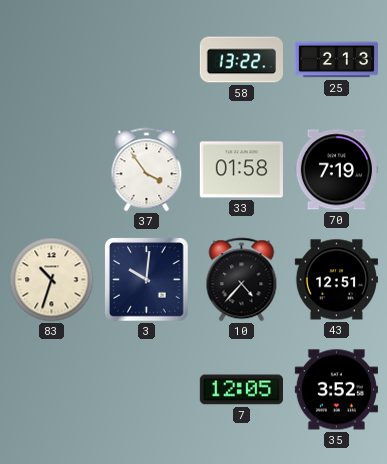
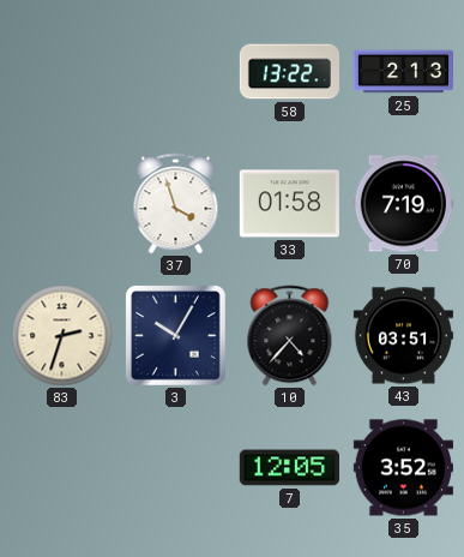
37: 3:54 -> 3:57
83: 10:33 -> 2:33
3: 10:01 -> 10:05
43: 12:51 -> 03:51
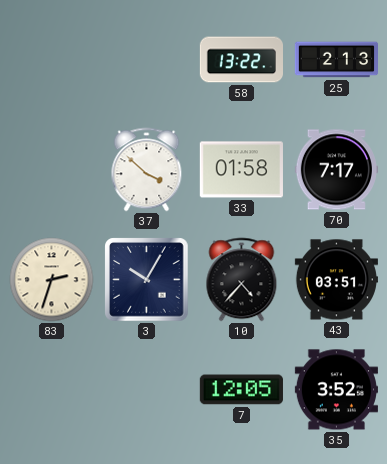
37: 3:57 -> 3:52
70: 7:19 -> 7:17
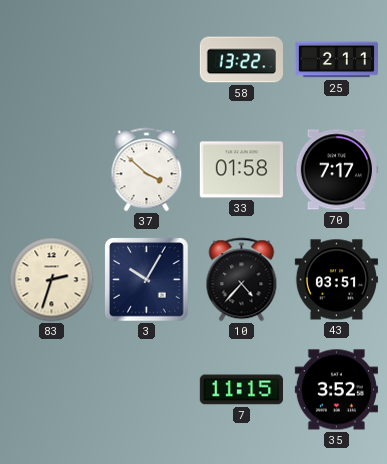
25: 2:13 -> 2:11
7: 12:05 -> 11:15
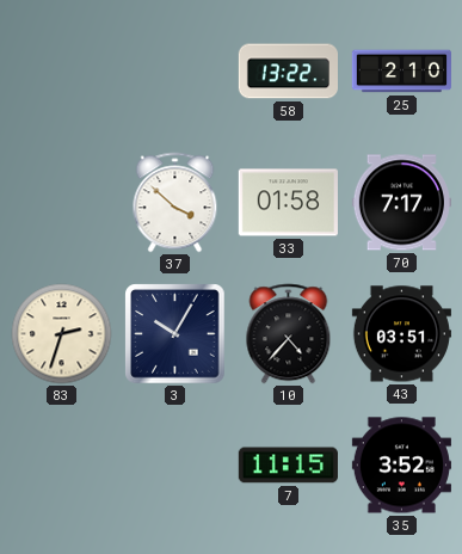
25: 2:11 -> 2:10
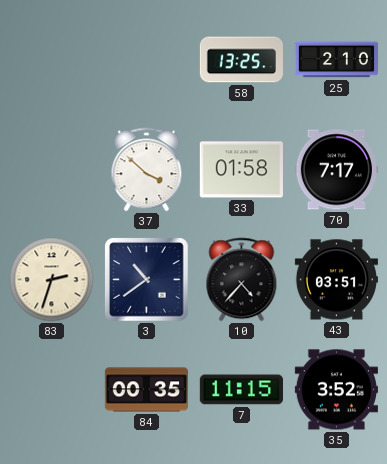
58: 13:22 -> 13:25
3: 10:05 -> 10:39
84: none -> 00:35
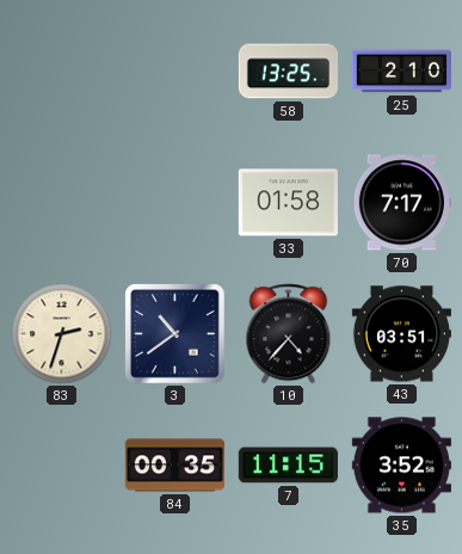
37: 3:52 -> none
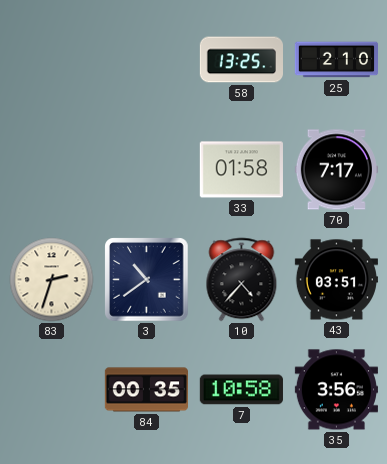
7: 11:15 -> 10:58
35: 3:52 -> 3:56
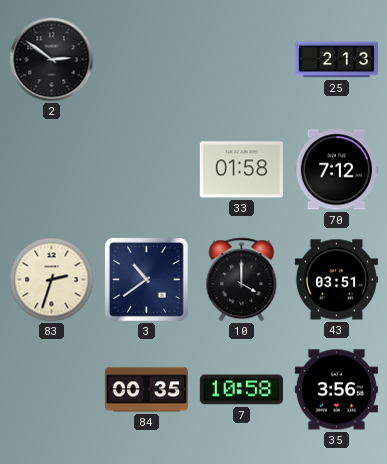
2: none -> 2:51
58: 13:25 -> none
25: 2:10 -> 2:13
70: 7:17 -> 7:12
10: 4:37 -> 4:00
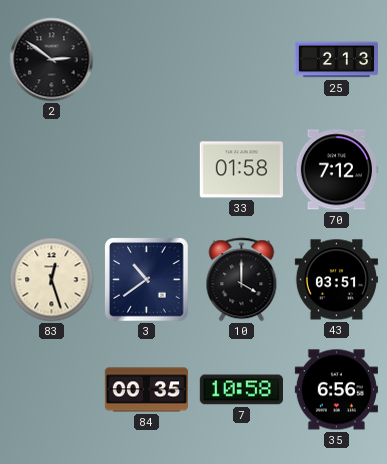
83: 2:33 -> 12:27
35: 3:56 -> 6:56
